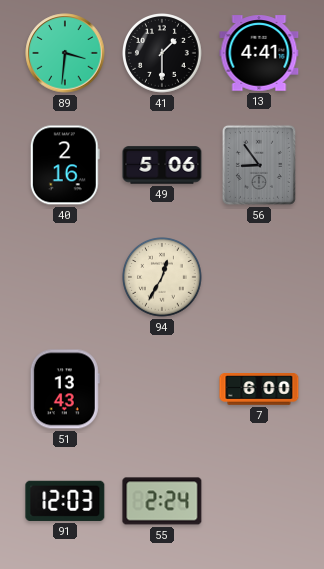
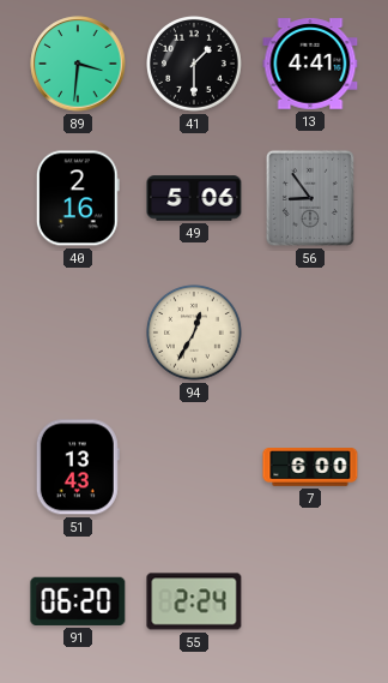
91: 12:03 -> 06:20
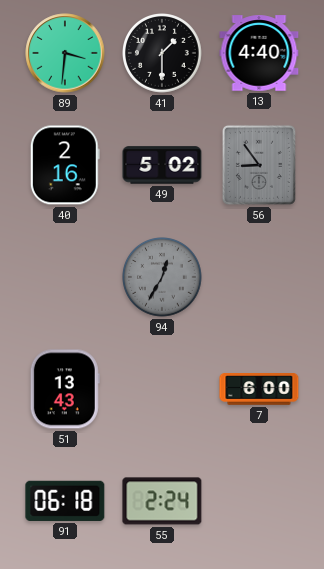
13: 4:41 -> 4:40
49: 5:06 -> 5:02
94 dial: cream -> grey
91: 06:20 -> 06:18
